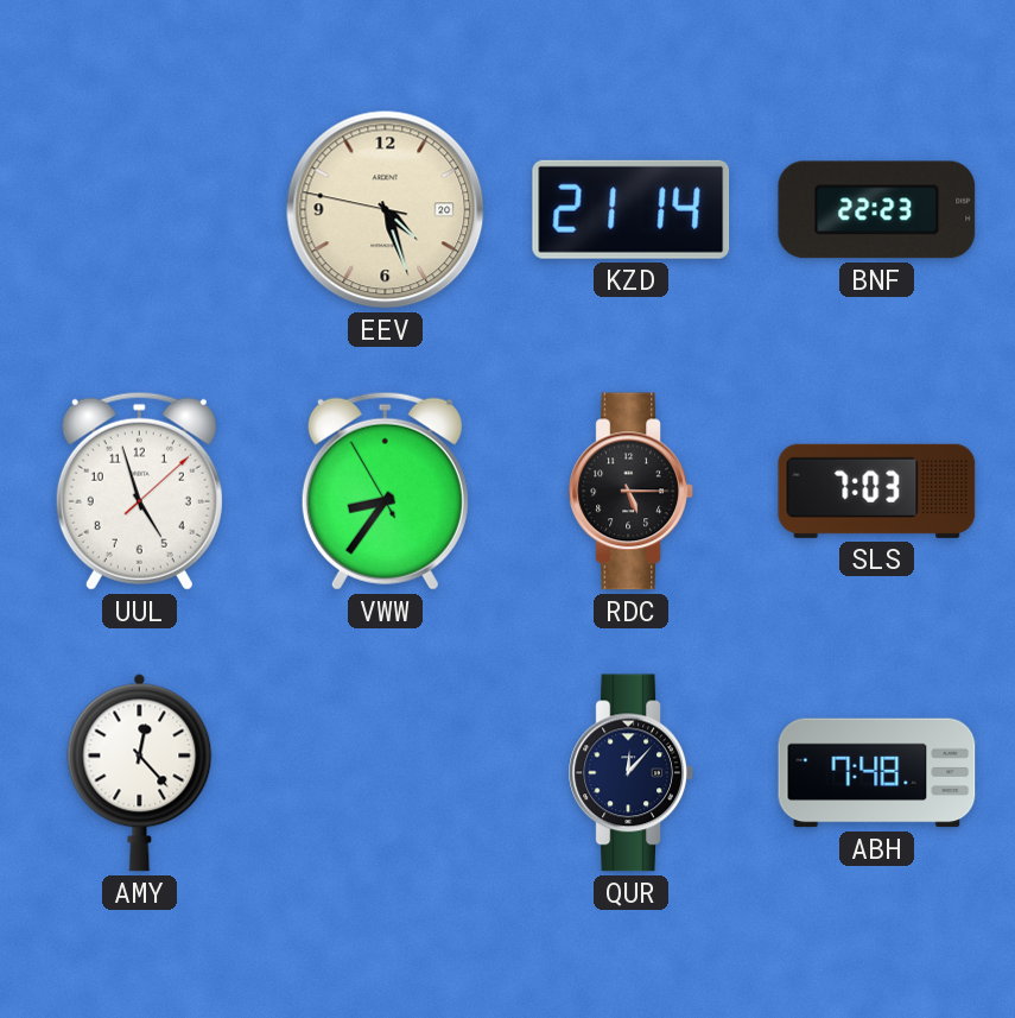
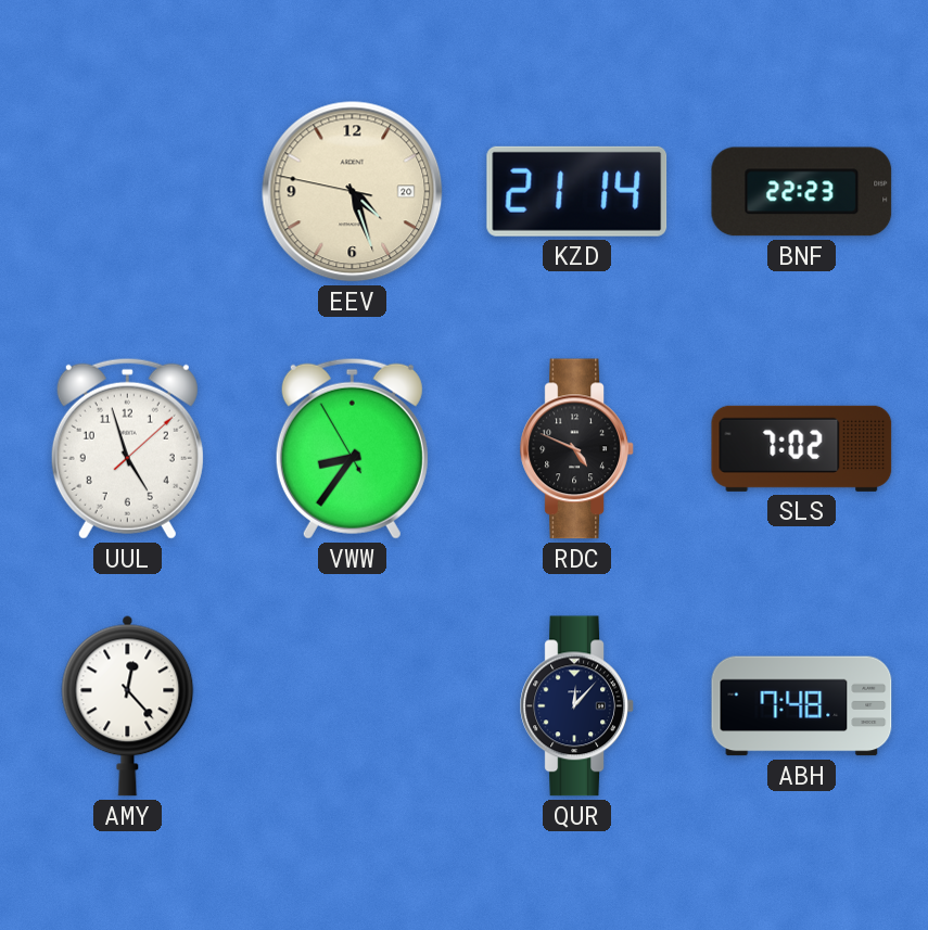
RDC: 5:15 -> 4:49
SLS: 7:03 -> 7:02
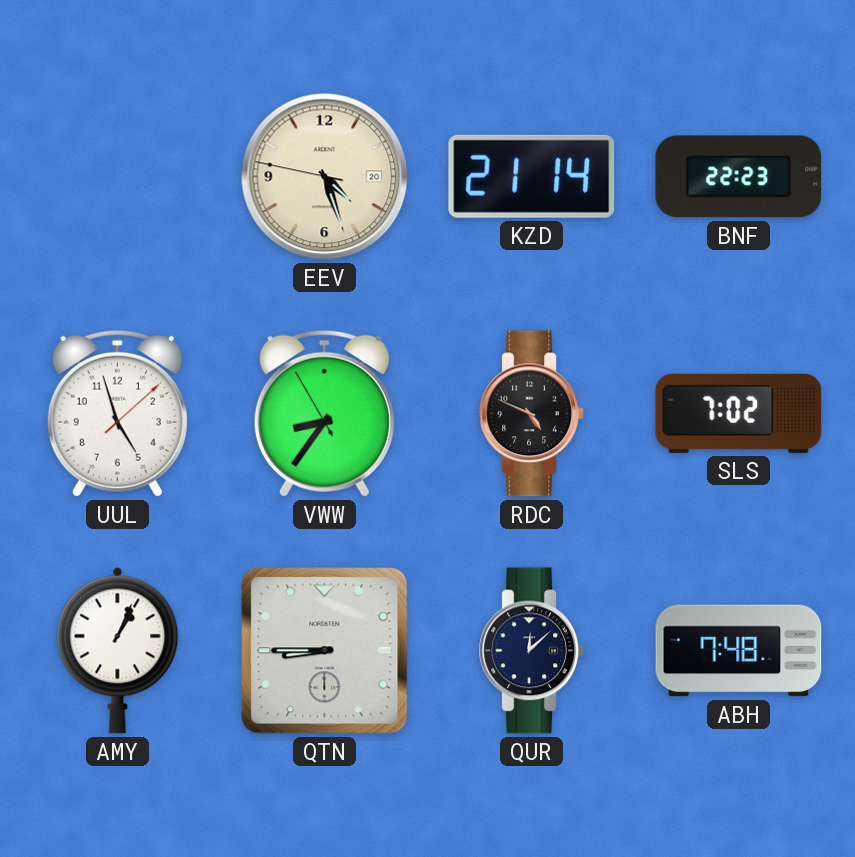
AMY: 12:23 -> 1:04
QTN: none -> 8:45
QUR: 12:07 -> 12:08
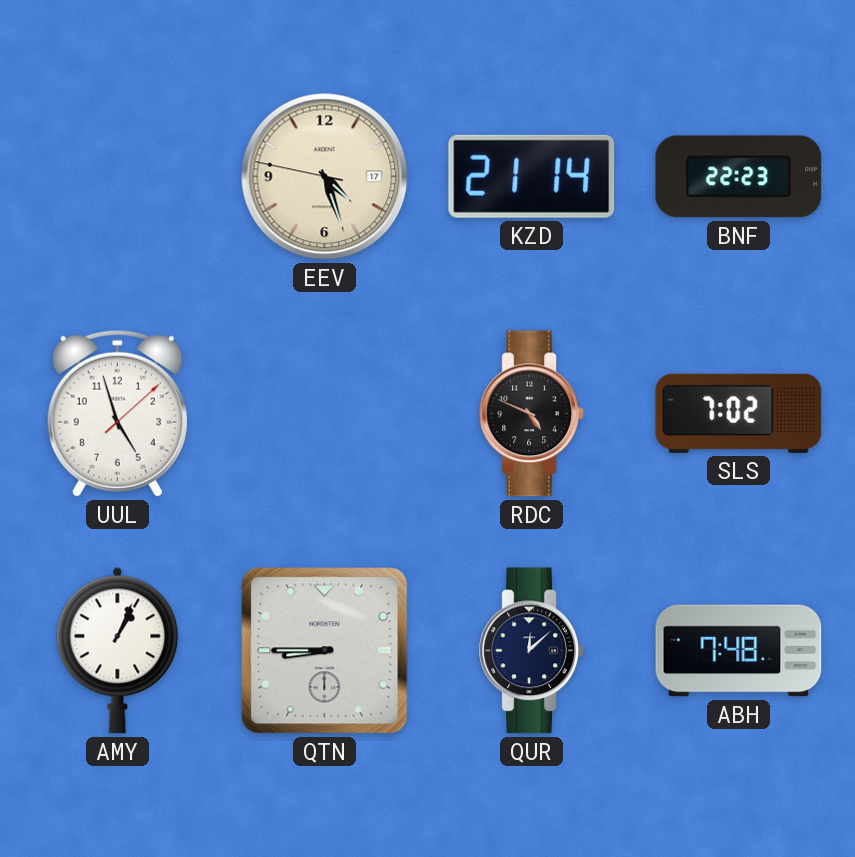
EEV date: 20 -> 17
VWW: 8:35 -> none
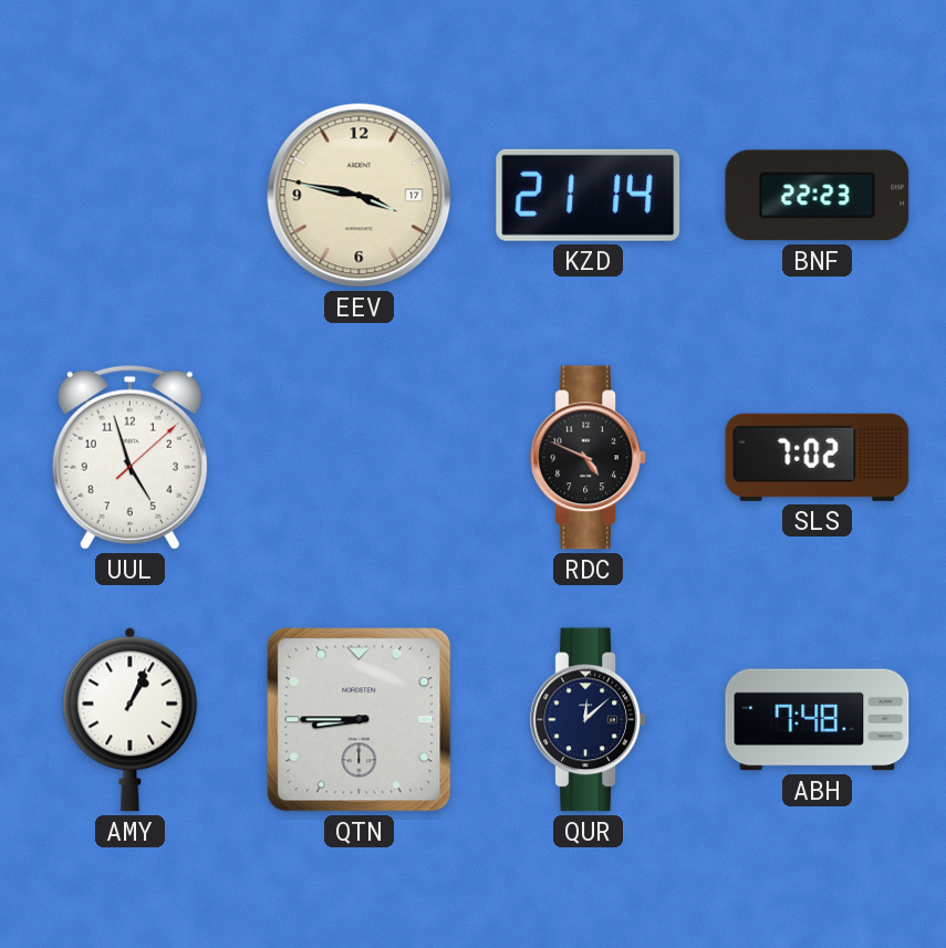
EEV: 4:26 -> 3:46
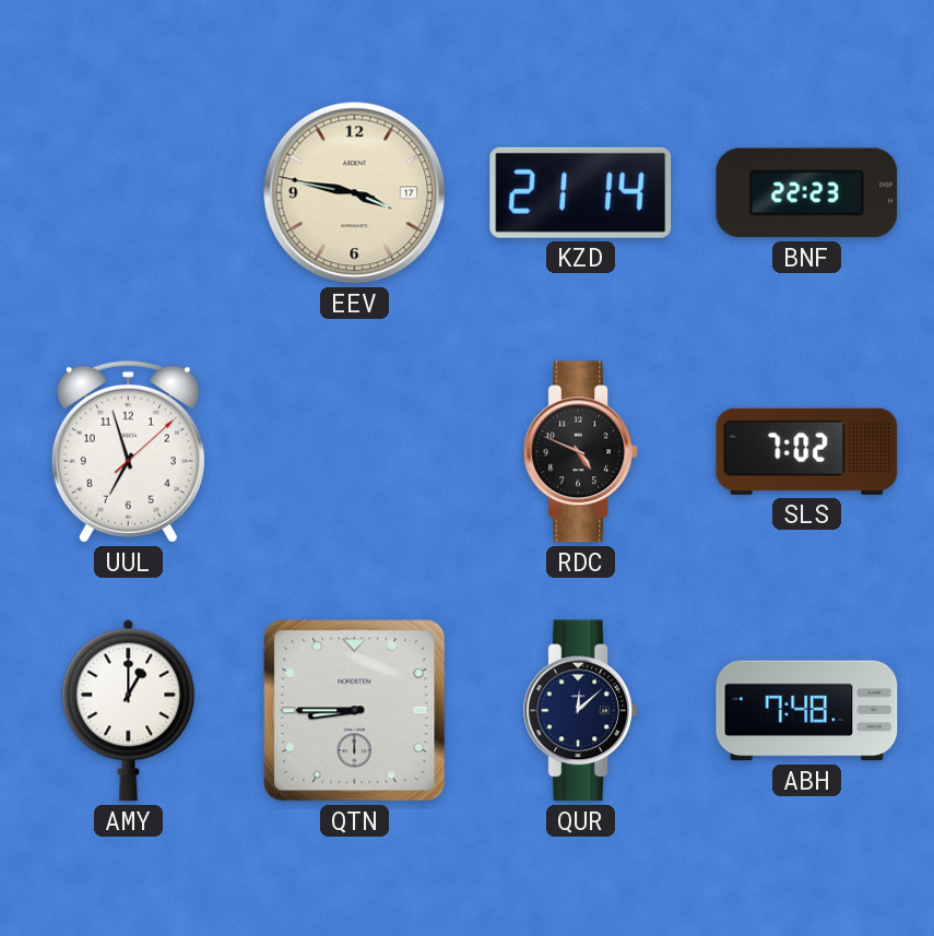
UUL: 4:57 -> 6:57
AMY: 1:04 -> 1:00
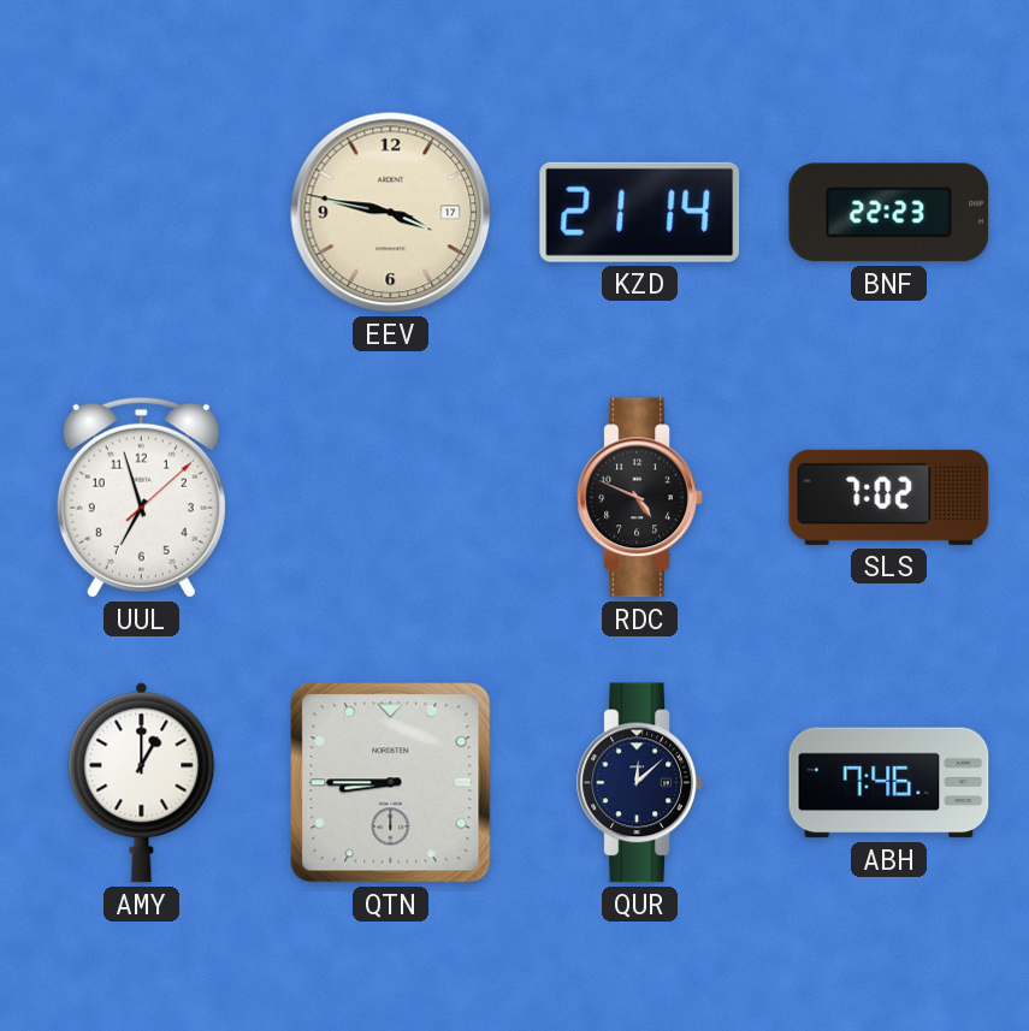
ABH: 7:48 -> 7:46
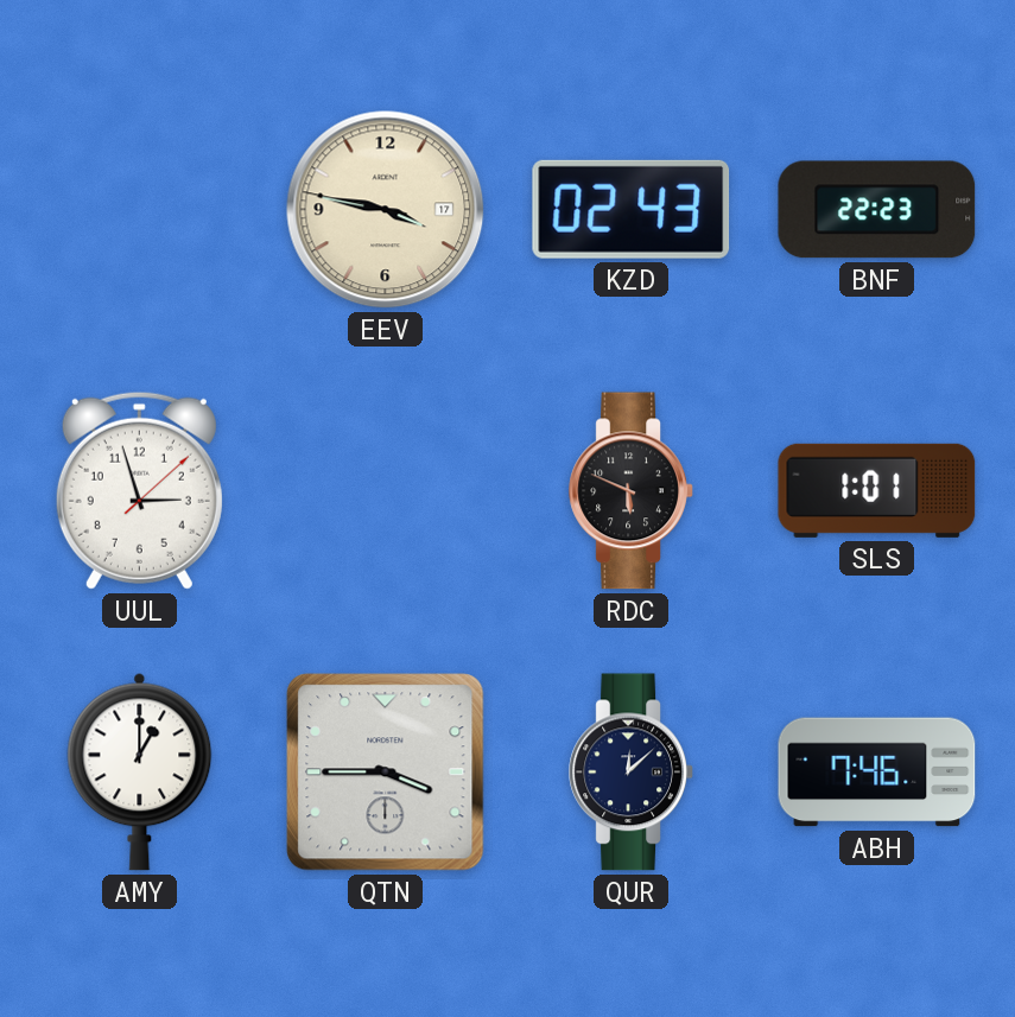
KZD: 21:14 -> 02:43
UUL: 6:57 -> 2:57
RDC: 4:49 -> 5:49
SLS: 7:02 -> 1:01
QTN: 8:45 -> 3:45
